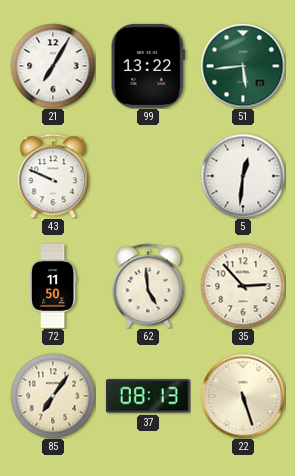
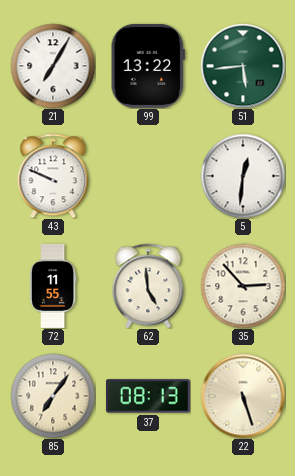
72: 11:50 -> 11:55
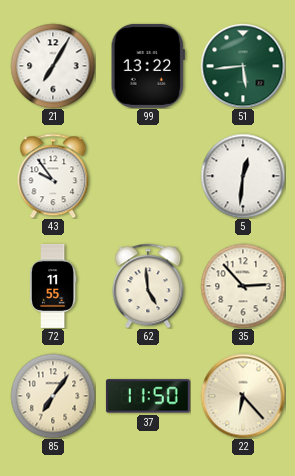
43: 9:49 -> 9:54
37: 08:13 -> 11:50
22: 5:27 -> 6:23
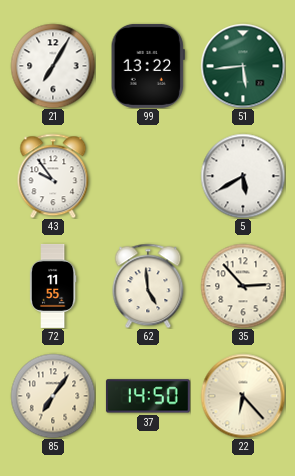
5: 12:31 -> 5:40
37: 11:50 -> 14:50
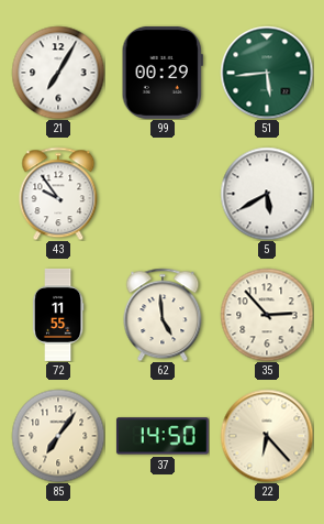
99: 13:22 -> 00:29
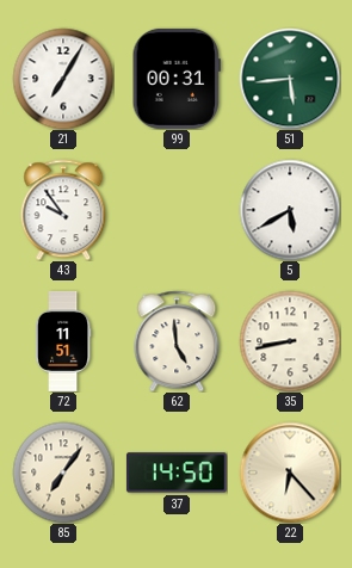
99: 00:29 -> 00:31
72: 11:55 -> 11:51
35: 2:53 -> 8:43
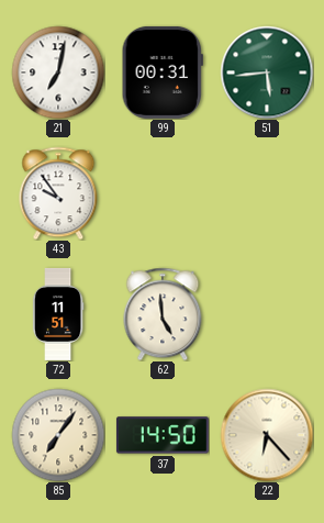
21: 7:05 -> 7:02
5: 5:40 -> none
35: 8:43 -> none
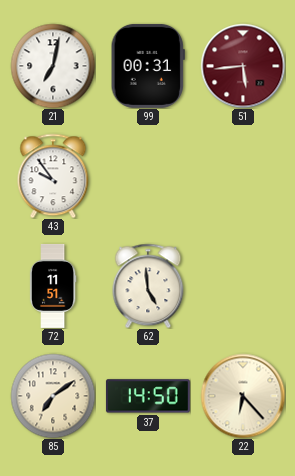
51 dial: green -> burgundy
85: 7:06 -> 7:09
